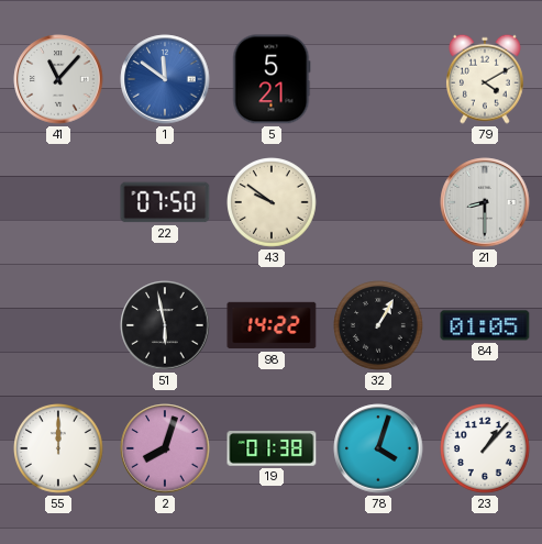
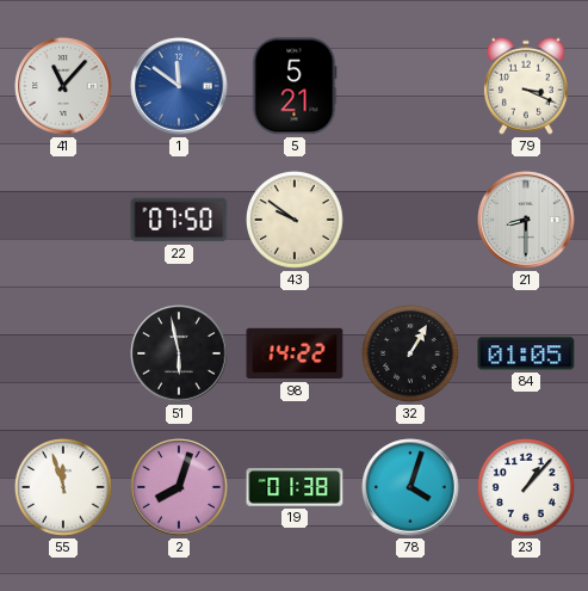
79: 4:10 -> 3:19
55: 12:00 -> 11:57
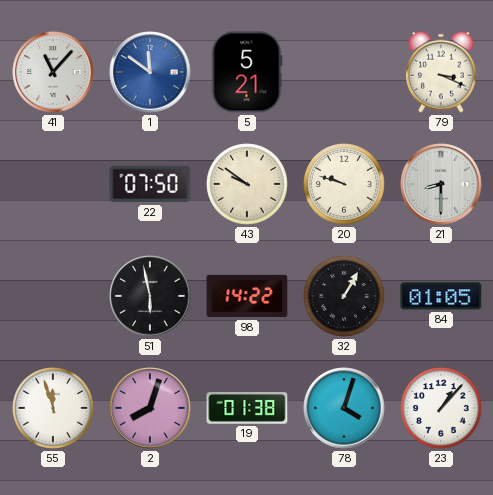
20: none -> 9:48
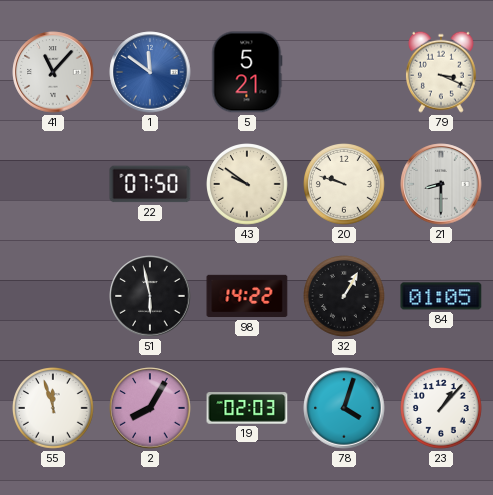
2: 8:03 -> 8:05
19: 01:38 -> 02:03
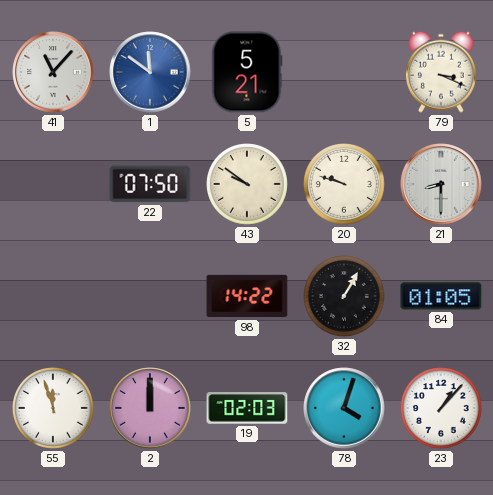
51: 5:58 -> none
2: 8:05 -> 12:00
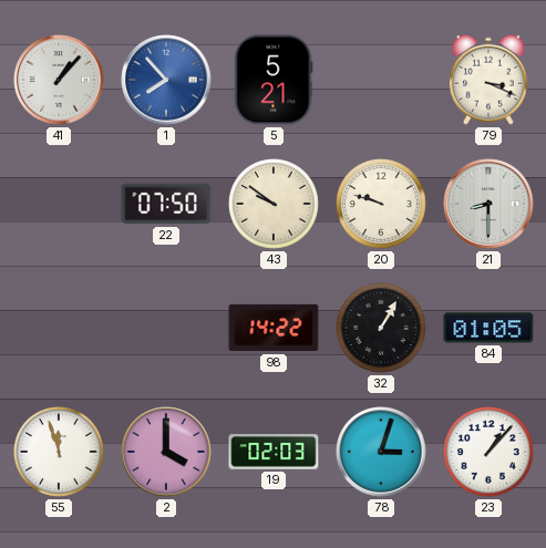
41: 11:07 -> 1:07
1: 11:51 -> 7:53
2: 12:00 -> 4:00
78: 4:03 -> 3:03
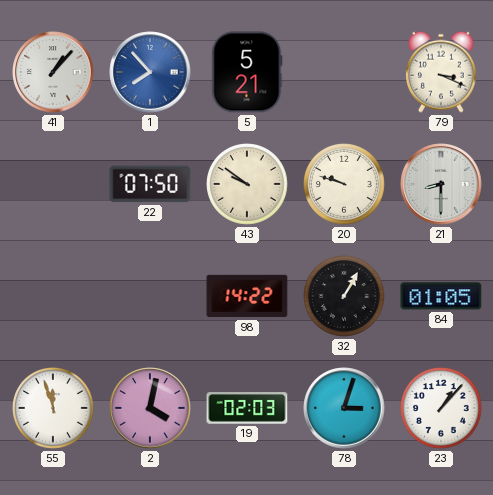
2: 4:00 -> 4:02
